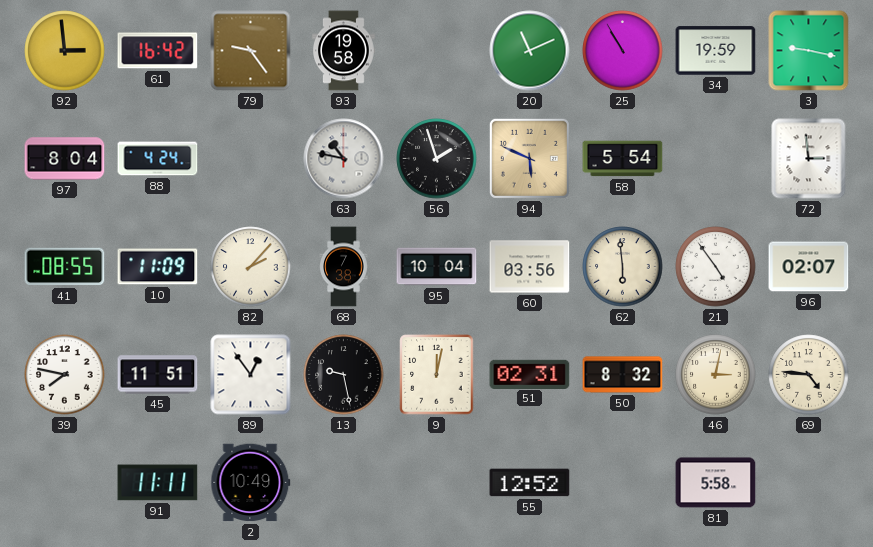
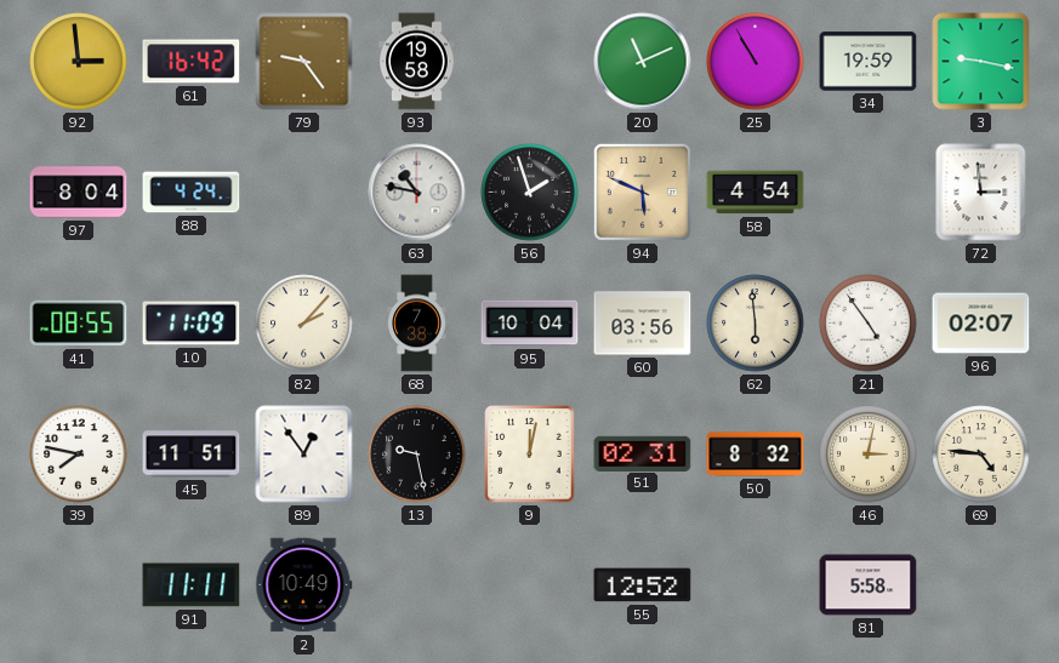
58: 5:54 -> 4:54
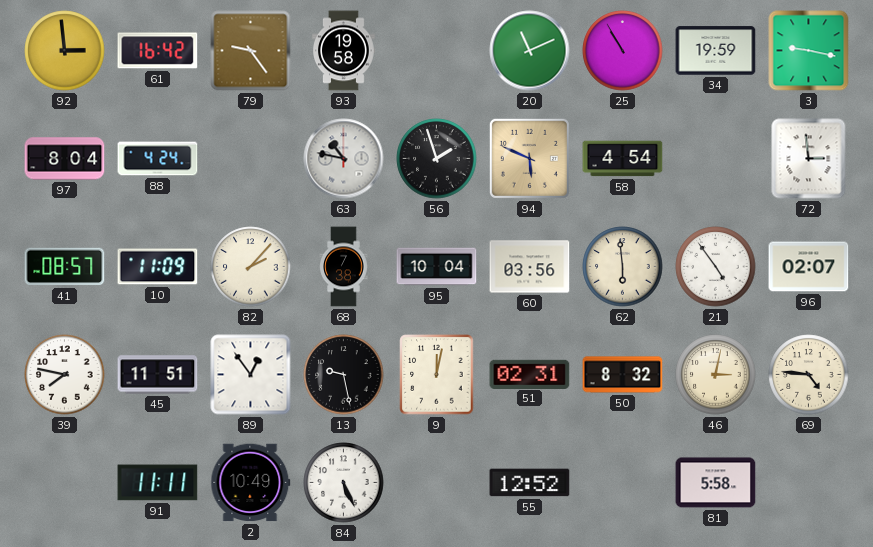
41: 08:55 -> 08:57
84: none -> 5:26
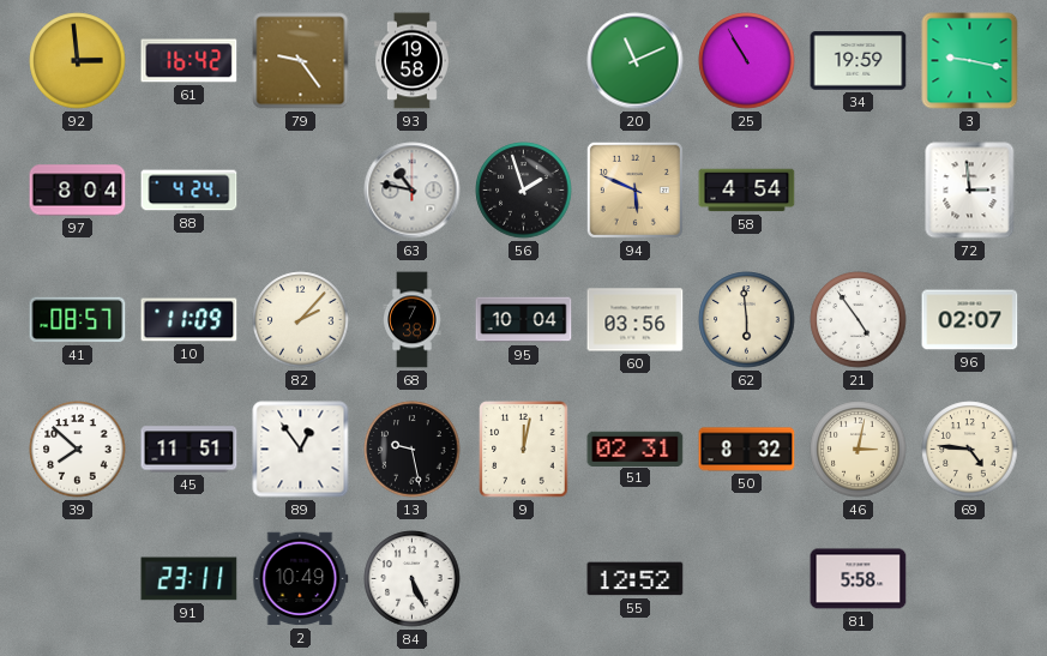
39: 7:47 -> 7:52
91: 11:11 -> 23:11
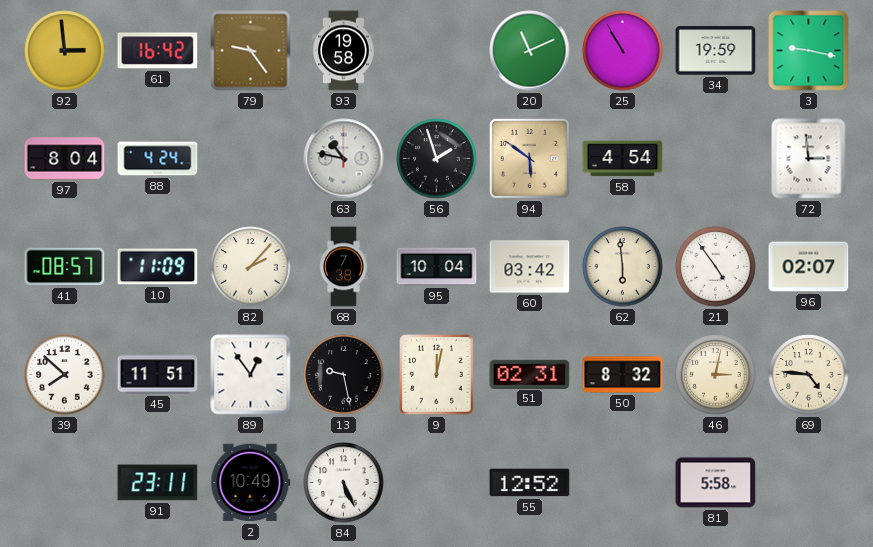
94: 5:49 -> 5:51
60: 03:56 -> 03:42
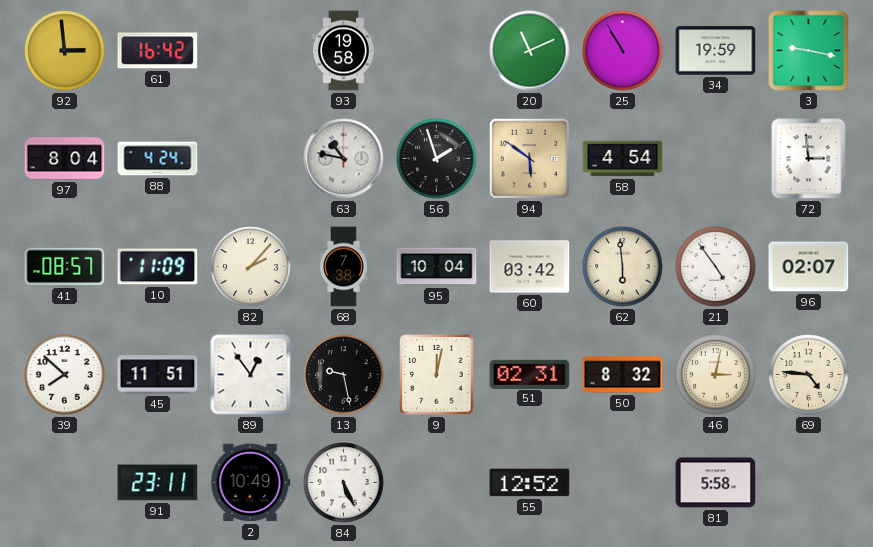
79: 9:24 -> none
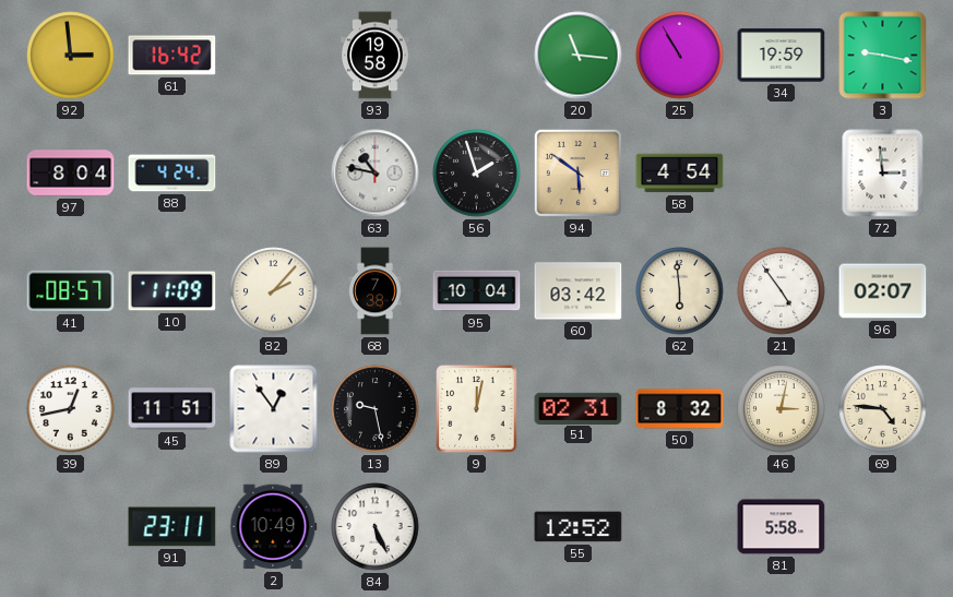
20: 11:11 -> 11:16
39: 7:52 -> 12:43
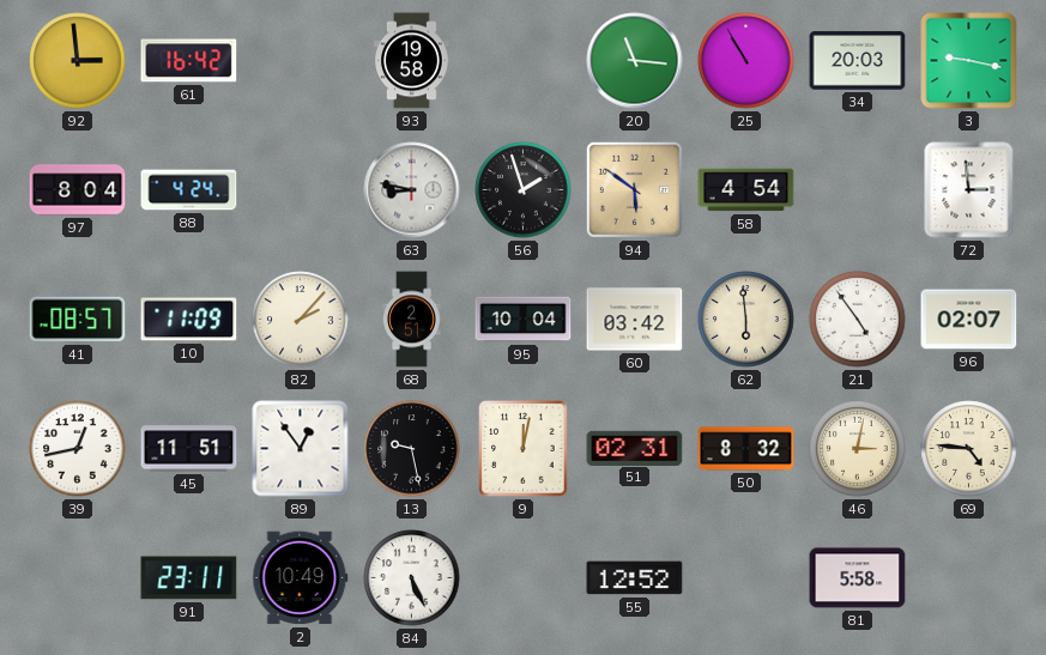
34: 19:59 -> 20:03
63: 10:47 -> 8:47
68: 7:38 -> 2:51
